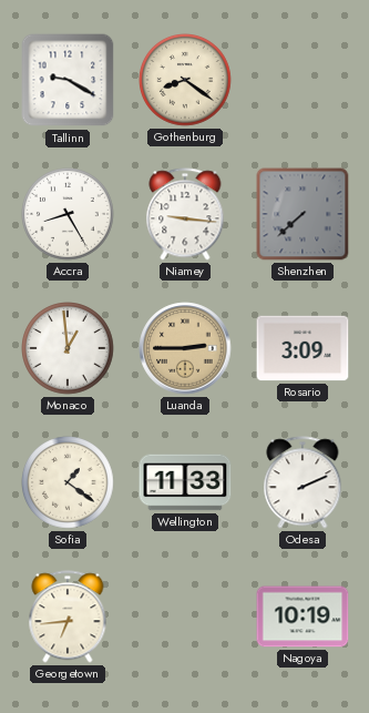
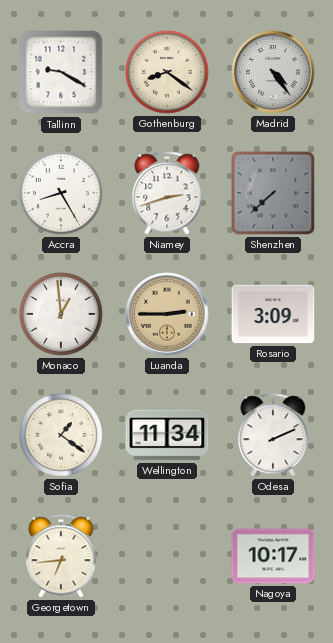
Madrid: none -> 4:24
Niamey: 9:16 -> 2:42
Wellington: 11:33 -> 11:34
Nagoya: 10:19 -> 10:17
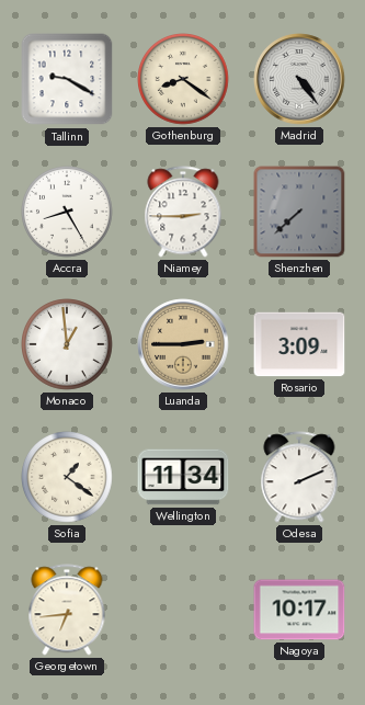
Niamey: 2:42 -> 2:45
